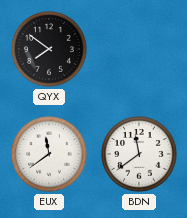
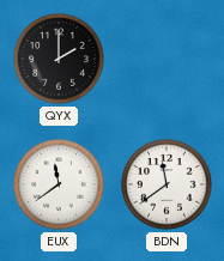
QYX: 7:51 -> 2:00
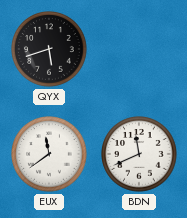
QYX: 2:00 -> 5:42
BDN: 11:39 -> 11:41
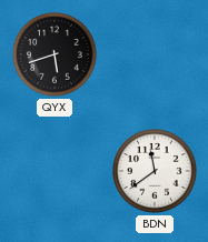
EUX: 11:39 -> none
BDN: 11:41 -> 11:39
